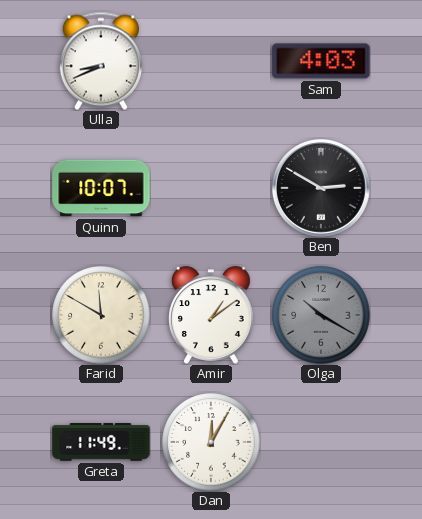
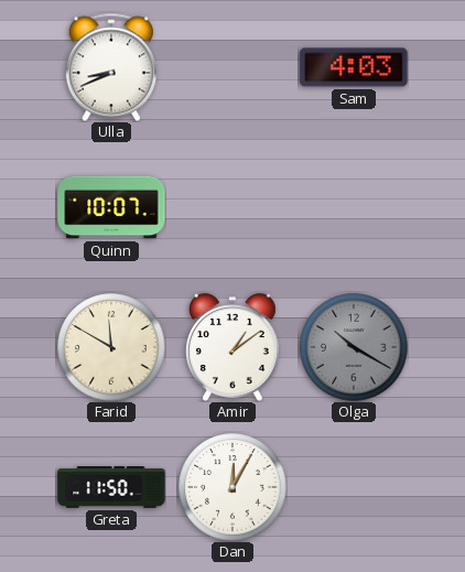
Ben: 2:50 -> none
Greta: 11:49 -> 11:50
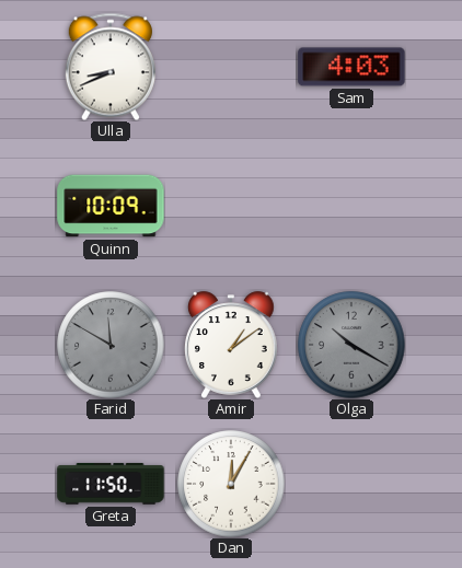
Quinn: 10:07 -> 10:09
Farid dial: cream -> grey
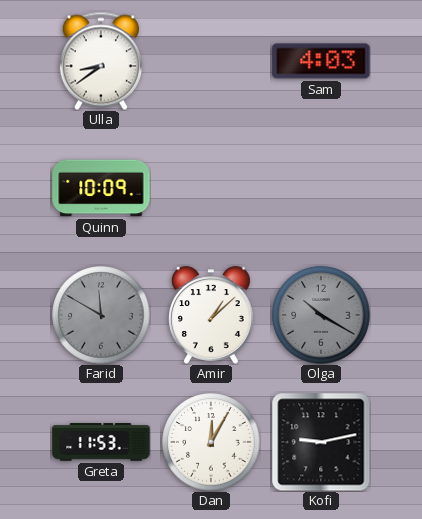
Ulla: 8:41 -> 8:39
Amir: 1:09 -> 1:08
Greta: 11:50 -> 11:53
Kofi: none -> 9:13
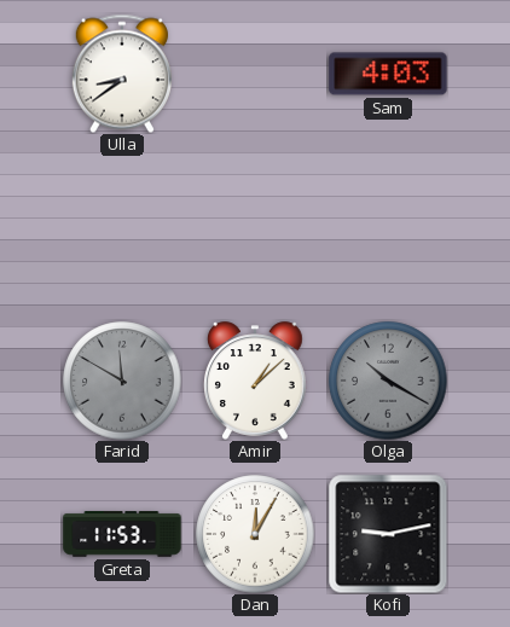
Quinn: 10:09 -> none
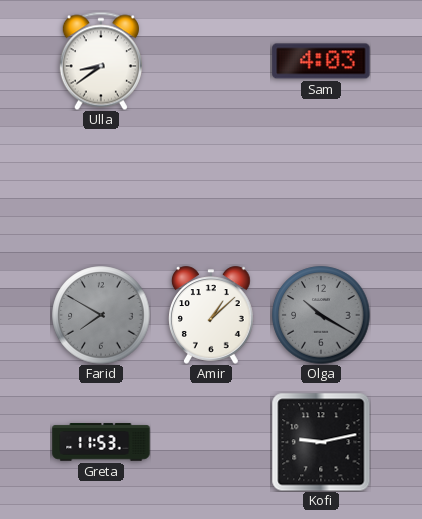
Farid: 11:50 -> 7:50
Dan: 12:05 -> none
